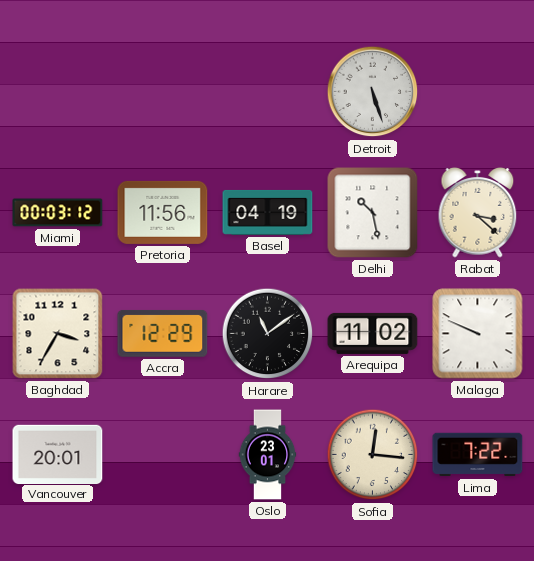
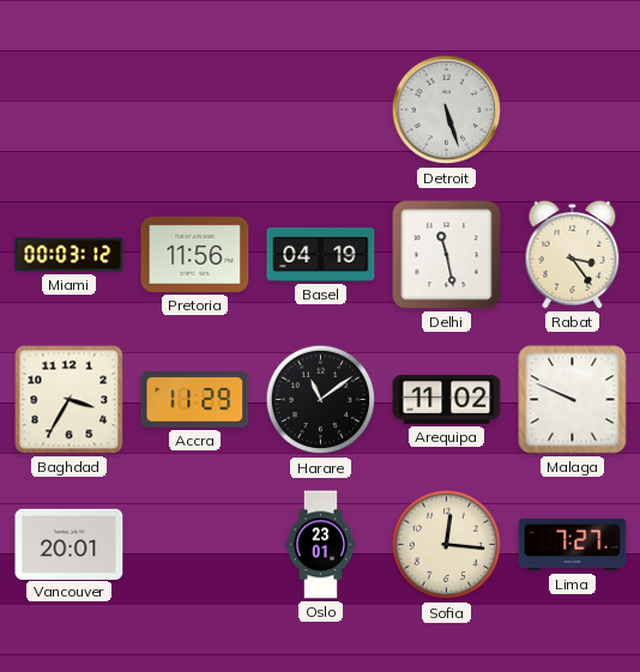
Delhi: 10:28 -> 11:28
Rabat: 3:22 -> 3:24
Accra: 12:29 -> 11:29
Lima: 7:22 -> 7:27
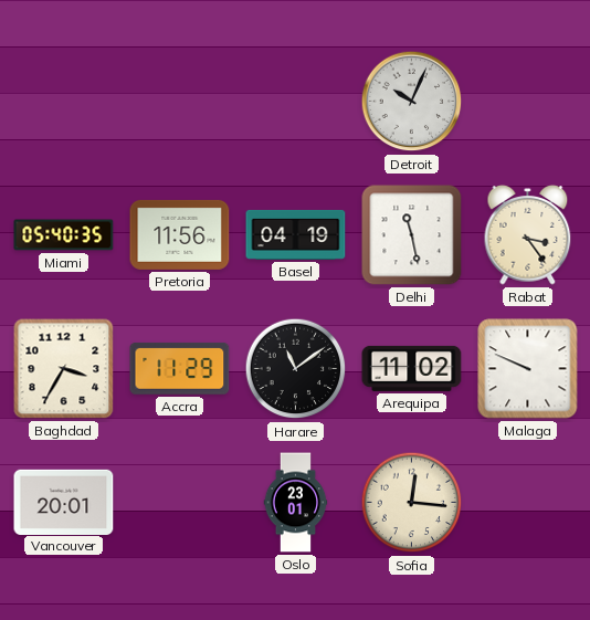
Detroit: 5:27 -> 10:04
Miami: 00:03 -> 05:40
Lima: 7:27 -> none
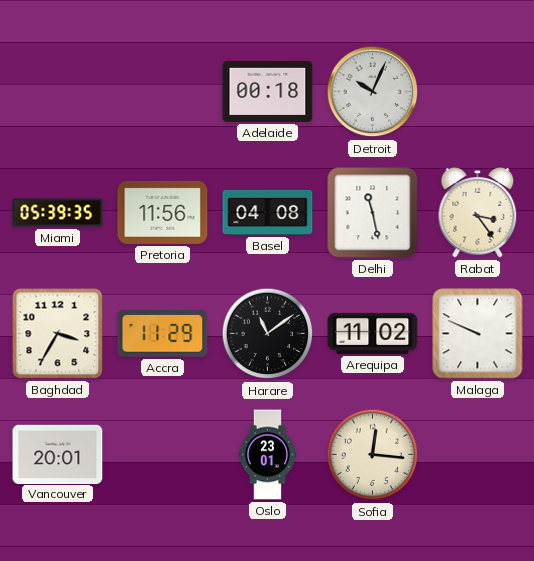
Adelaide: none -> 00:18
Miami: 05:40 -> 05:39
Basel: 04:19 -> 04:08
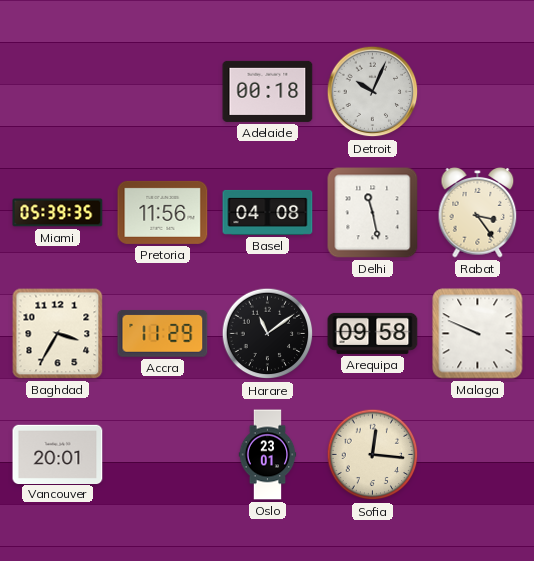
Arequipa: 11:02 -> 09:58
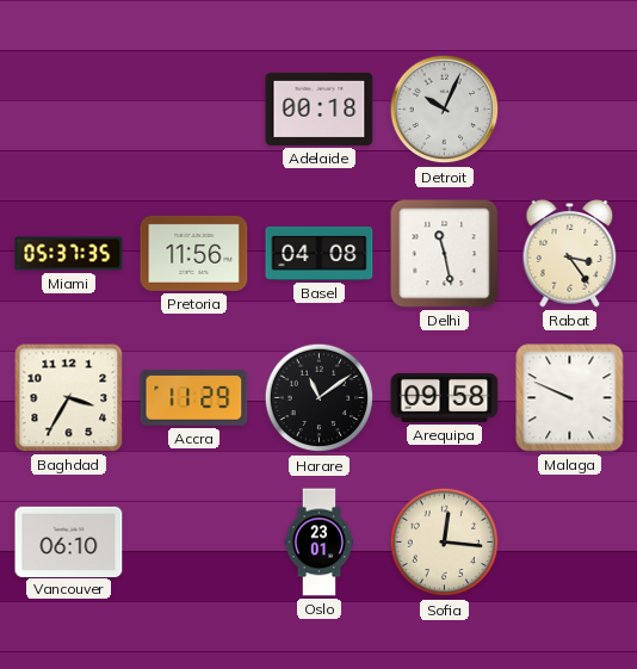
Miami: 05:39 -> 05:37
Vancouver: 20:01 -> 06:10
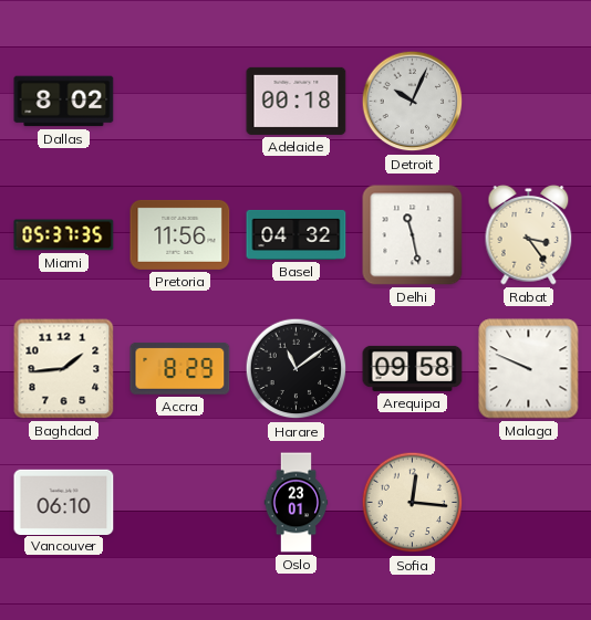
Dallas: none -> 8:02
Basel: 04:08 -> 04:32
Baghdad: 3:35 -> 1:44
Accra: 11:29 -> 8:29
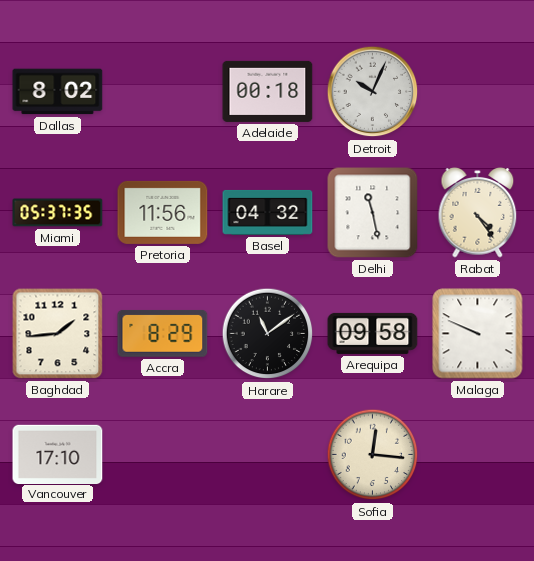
Rabat: 3:24 -> 4:24
Vancouver: 06:10 -> 17:10
Oslo: 23:01 -> none
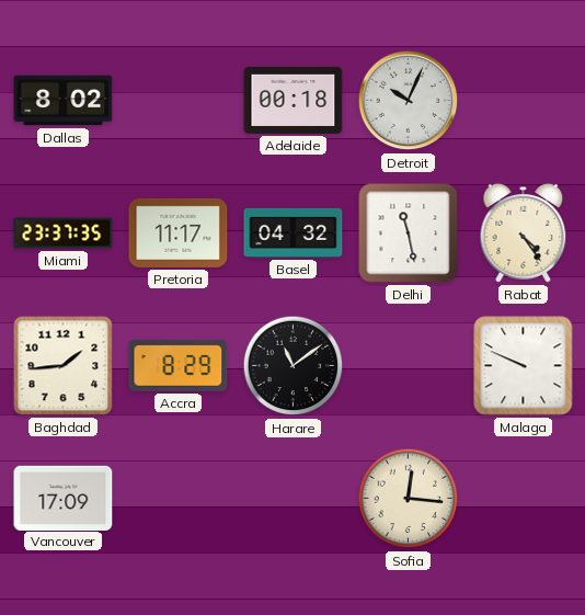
Miami: 05:37 -> 23:37
Pretoria: 11:56 -> 11:17
Arequipa: 09:58 -> none
Vancouver: 17:10 -> 17:09
